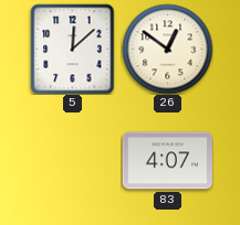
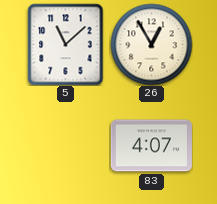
5: 12:08 -> 11:08
26: 12:51 -> 12:55
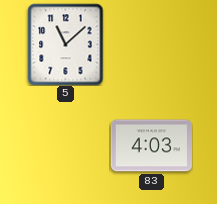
26: 12:55 -> none
83: 4:07 -> 4:03
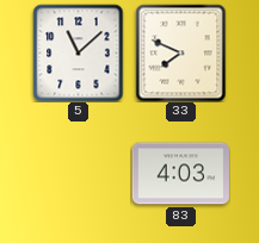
33: none -> 7:49
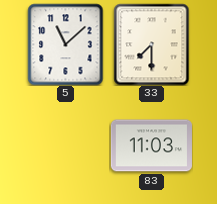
33: 7:49 -> 7:30
83: 4:03 -> 11:03
